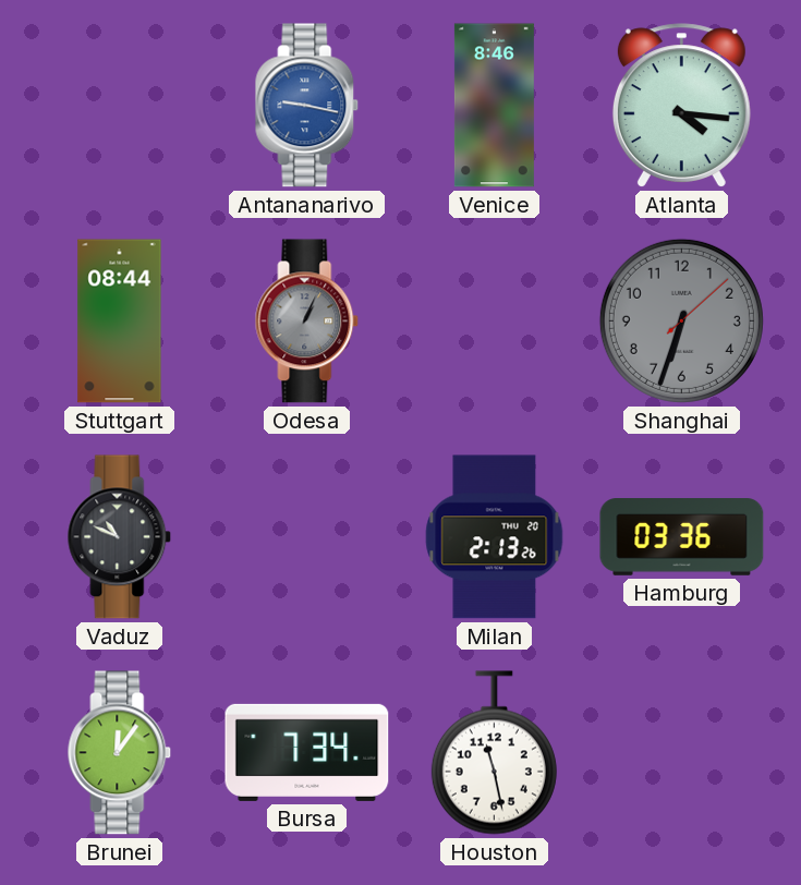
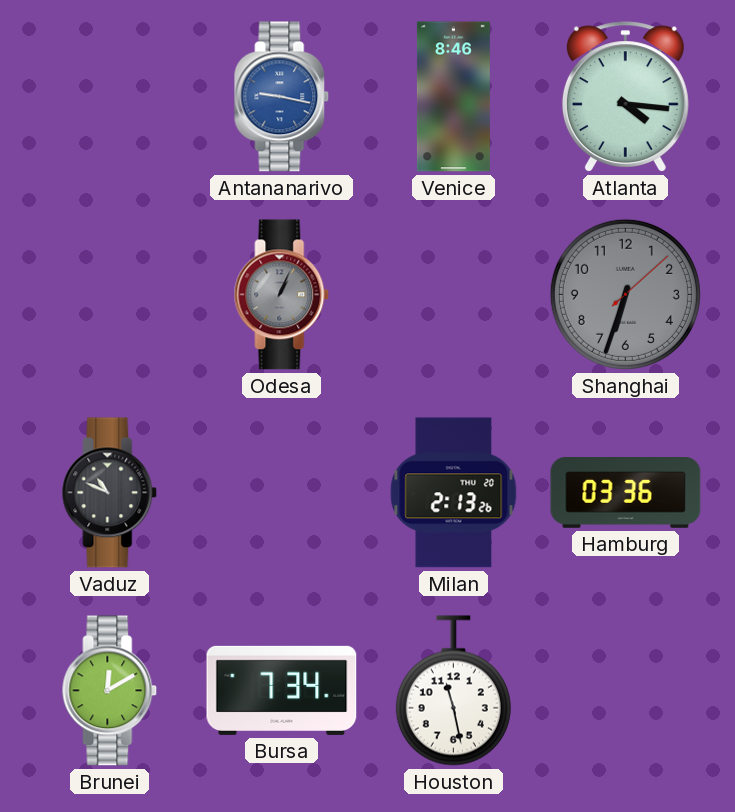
Stuttgart: 08:44 -> none
Brunei: 12:06 -> 12:10
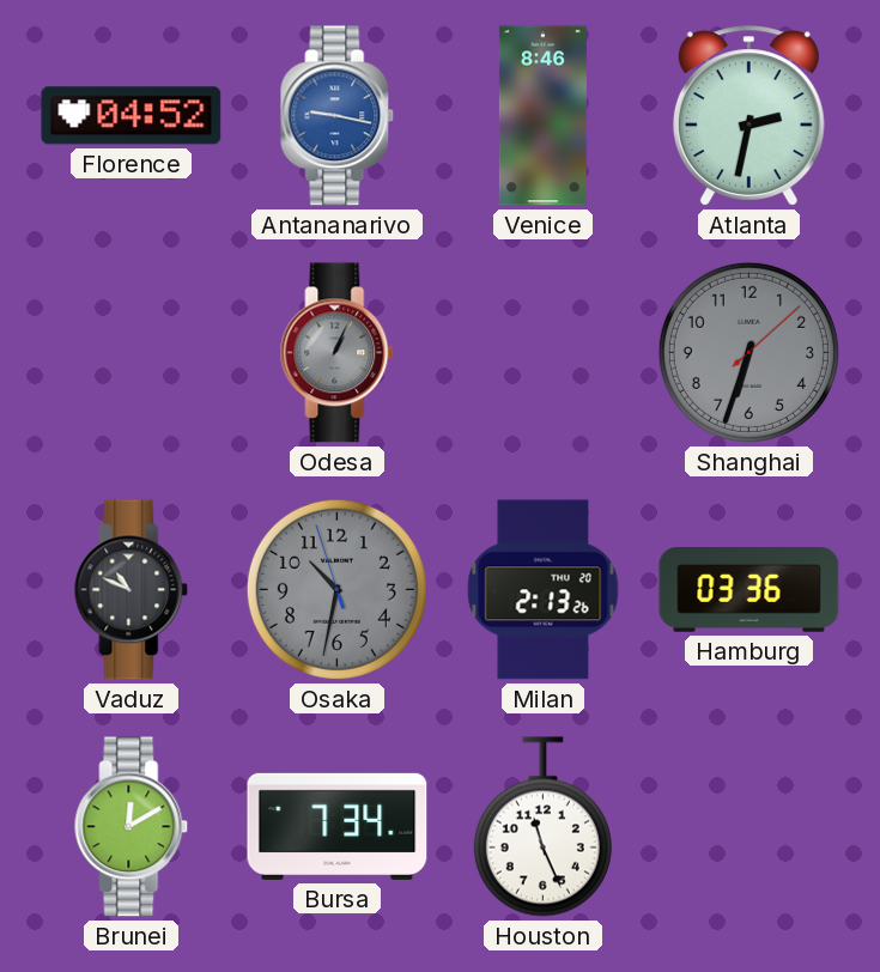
Florence: none -> 04:52
Atlanta: 4:16 -> 2:32
Osaka: none -> 10:31
Houston: 11:28 -> 11:26
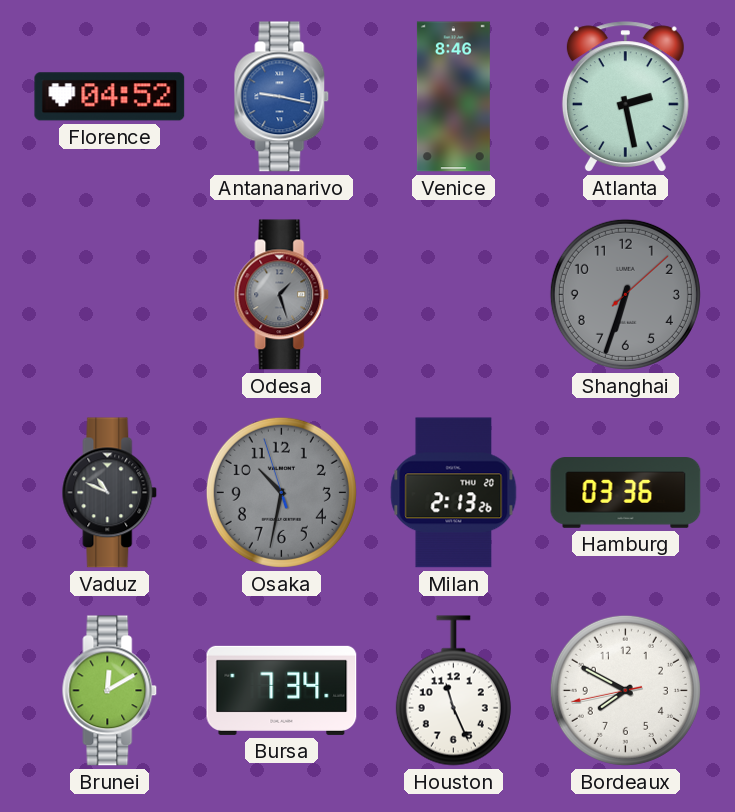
Atlanta: 2:32 -> 2:28
Odesa: 1:04 -> 1:27
Bordeaux: none -> 7:49
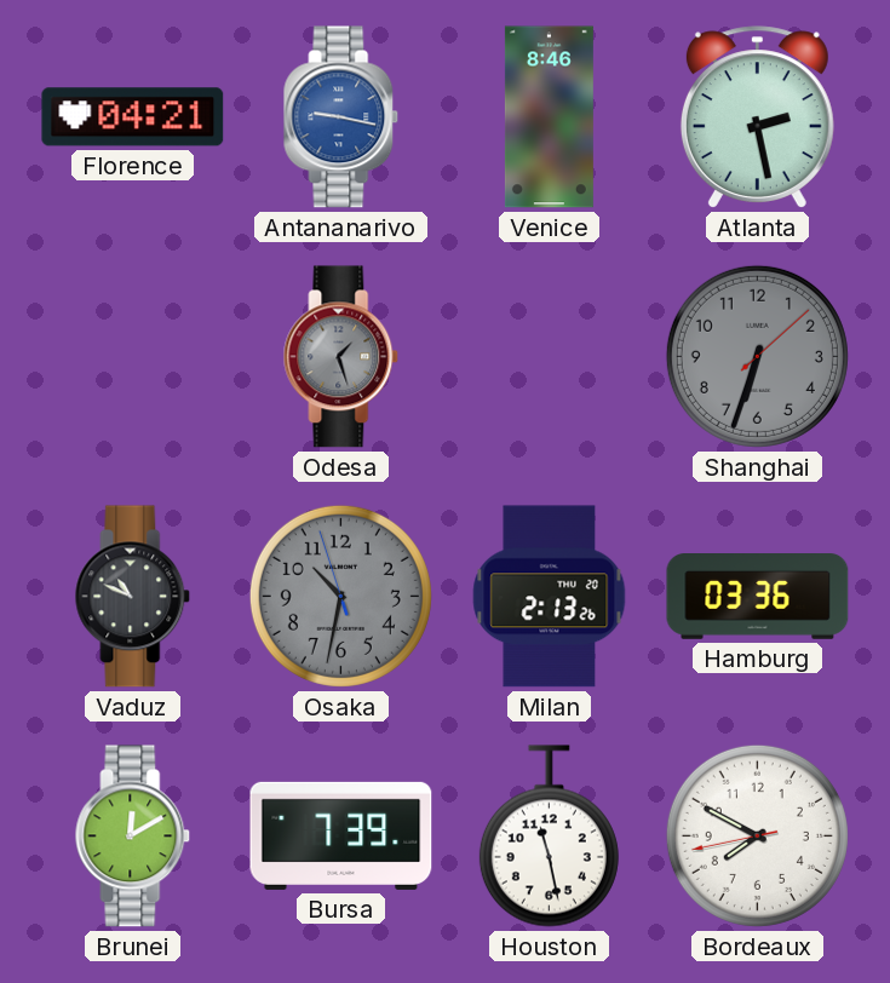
Florence: 04:52 -> 04:21
Bursa: 7:34 -> 7:39
Houston: 11:26 -> 11:28
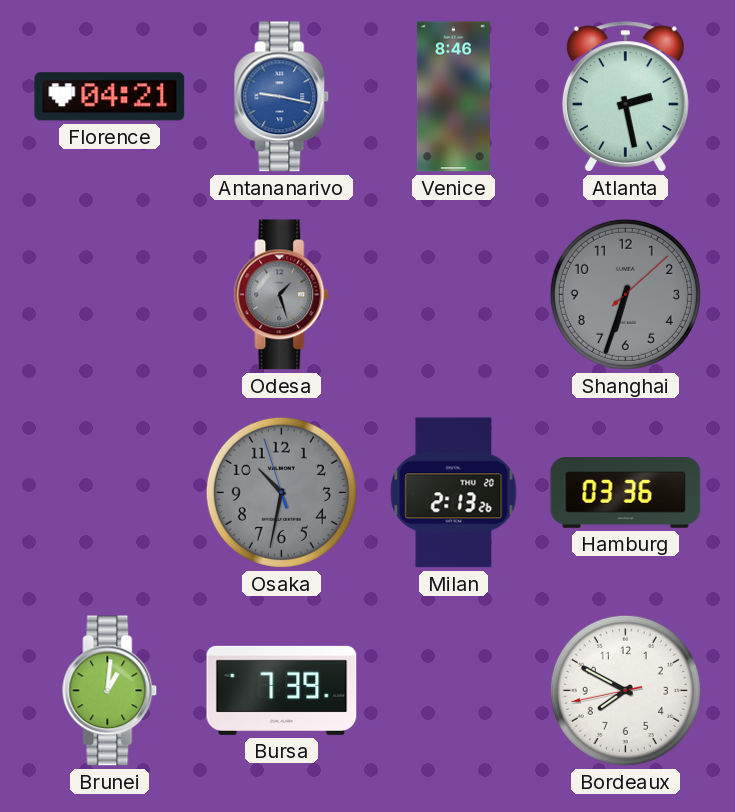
Vaduz: 10:49 -> none
Brunei: 12:10 -> 1:01
Houston: 11:28 -> none
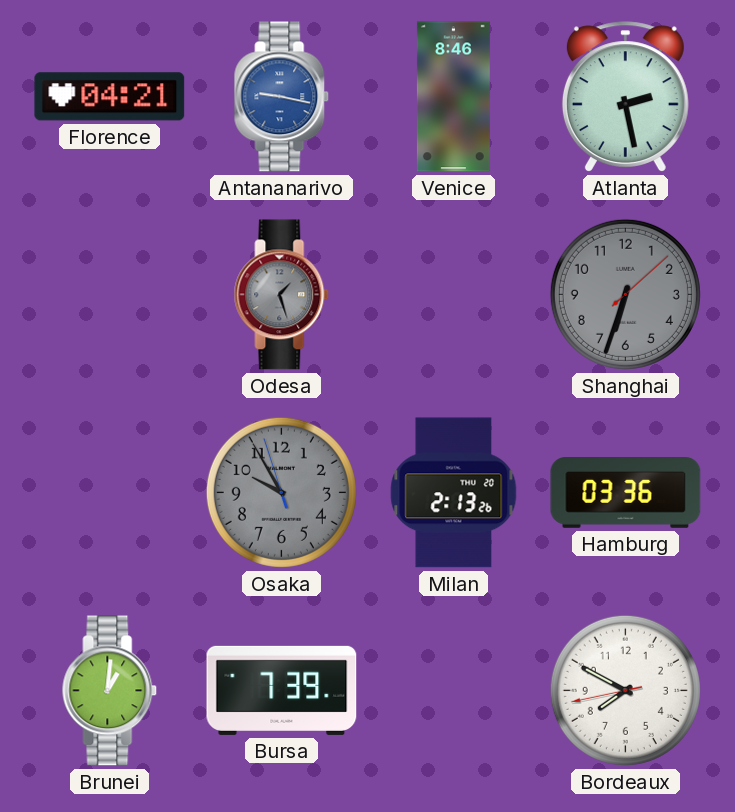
Osaka: 10:31 -> 9:54
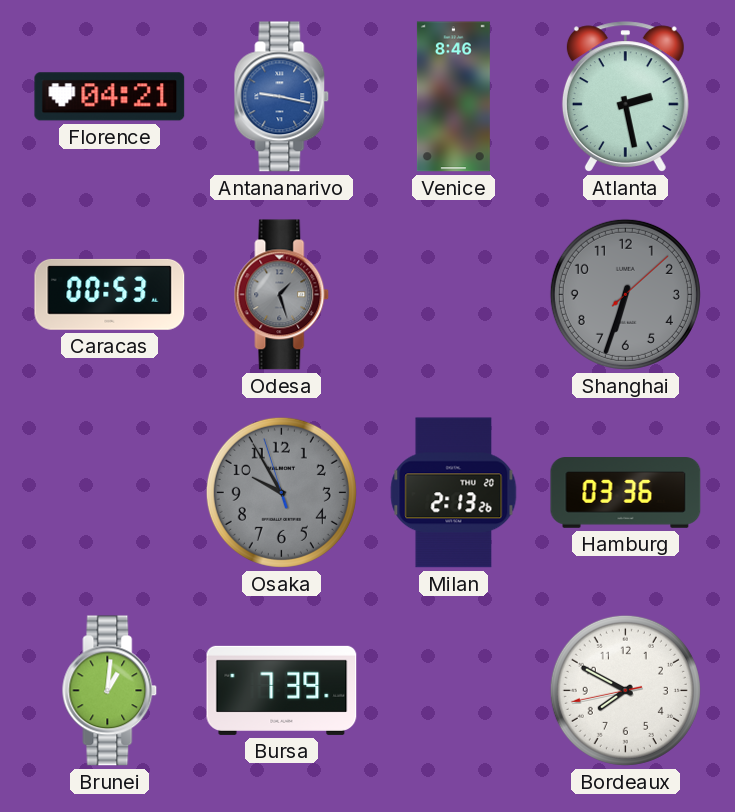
Caracas: none -> 00:53
